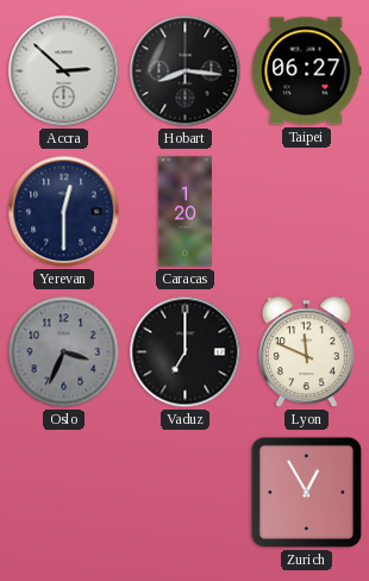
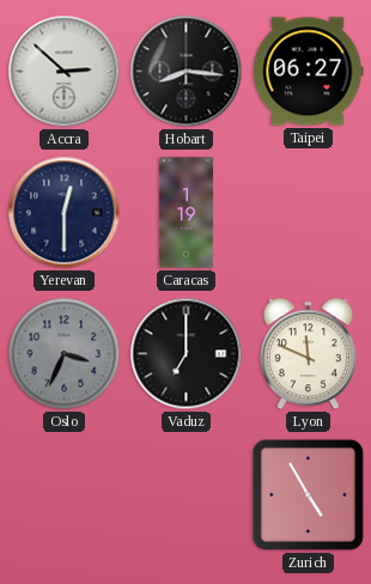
Caracas: 1:20 -> 1:19
Zurich: 12:55 -> 4:55
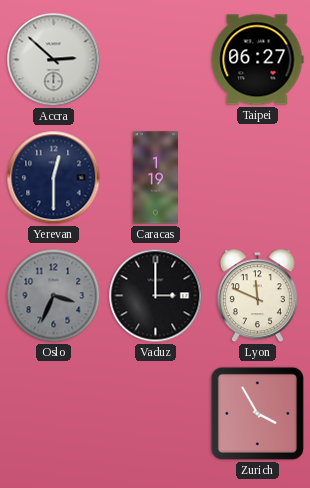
Hobart: 8:16 -> none
Vaduz: 7:00 -> 3:00
Zurich: 4:55 -> 3:55
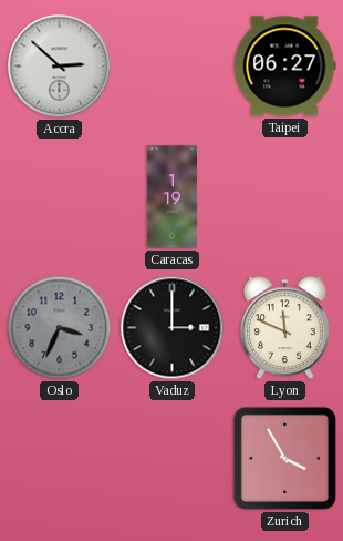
Yerevan: 12:30 -> none
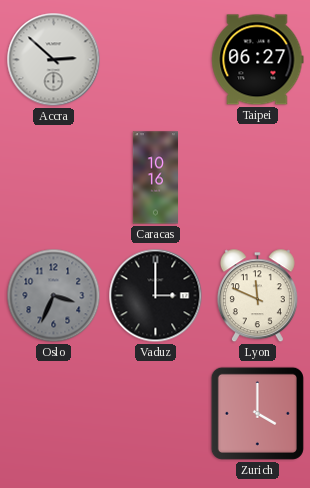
Caracas: 1:19 -> 10:16
Zurich: 3:55 -> 4:00
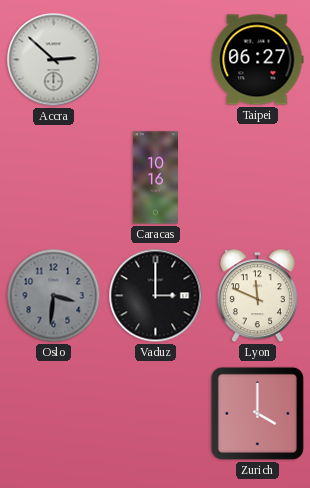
Oslo: 3:34 -> 3:31
